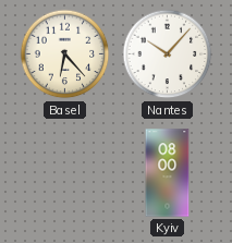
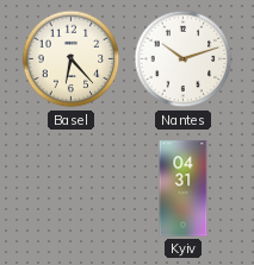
Nantes: 10:07 -> 10:12
Kyiv: 08:00 -> 04:31
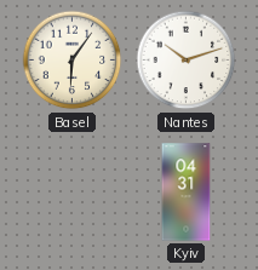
Basel: 6:23 -> 6:06
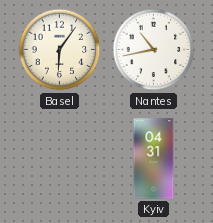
Nantes: 10:12 -> 10:43
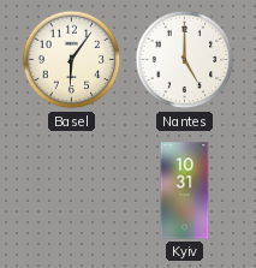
Nantes: 10:43 -> 5:00
Kyiv: 04:31 -> 10:31
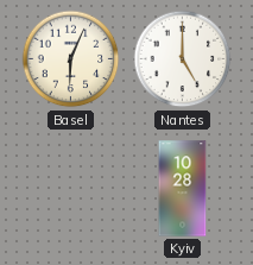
Basel: 6:06 -> 6:04
Kyiv: 10:31 -> 10:28
